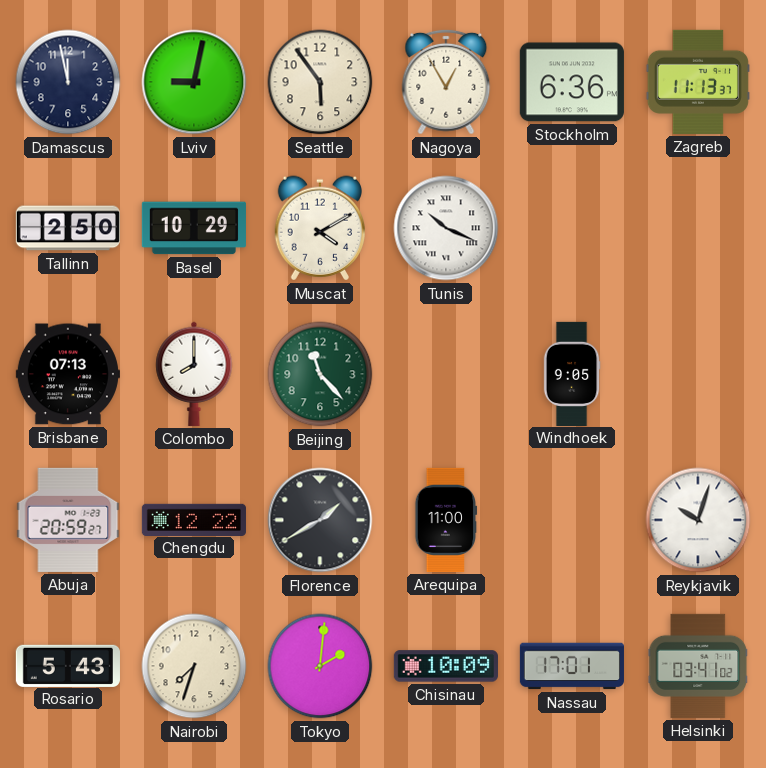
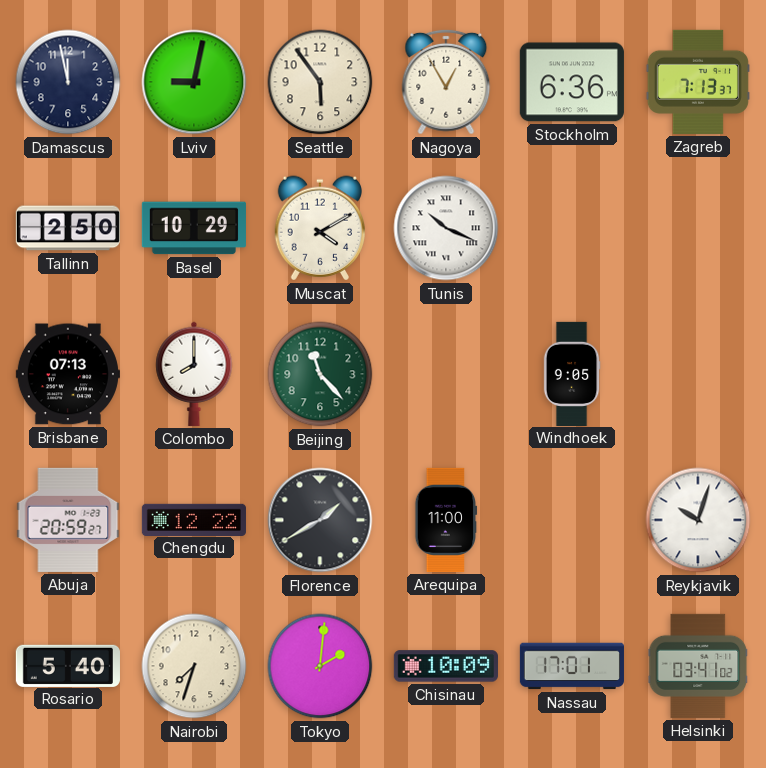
Zagreb: 11:13 -> 7:13
Rosario: 5:43 -> 5:40
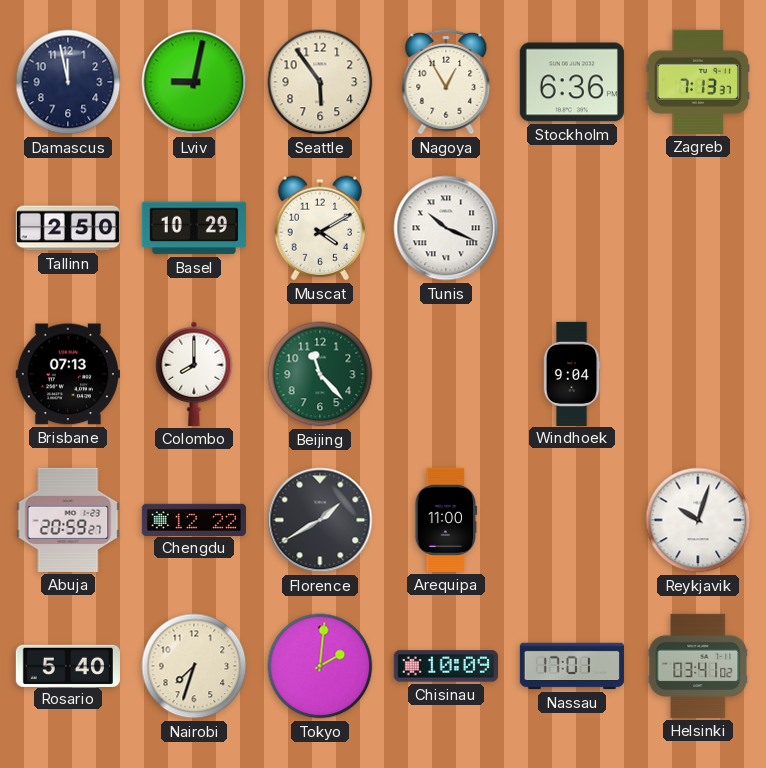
Windhoek: 9:05 -> 9:04
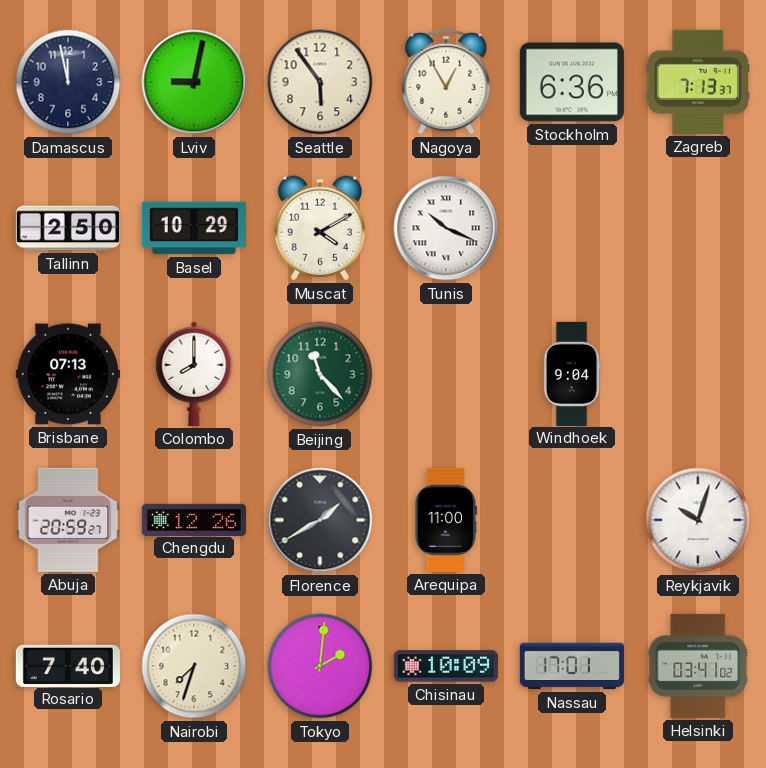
Chengdu: 12:22 -> 12:26
Rosario: 5:40 -> 7:40
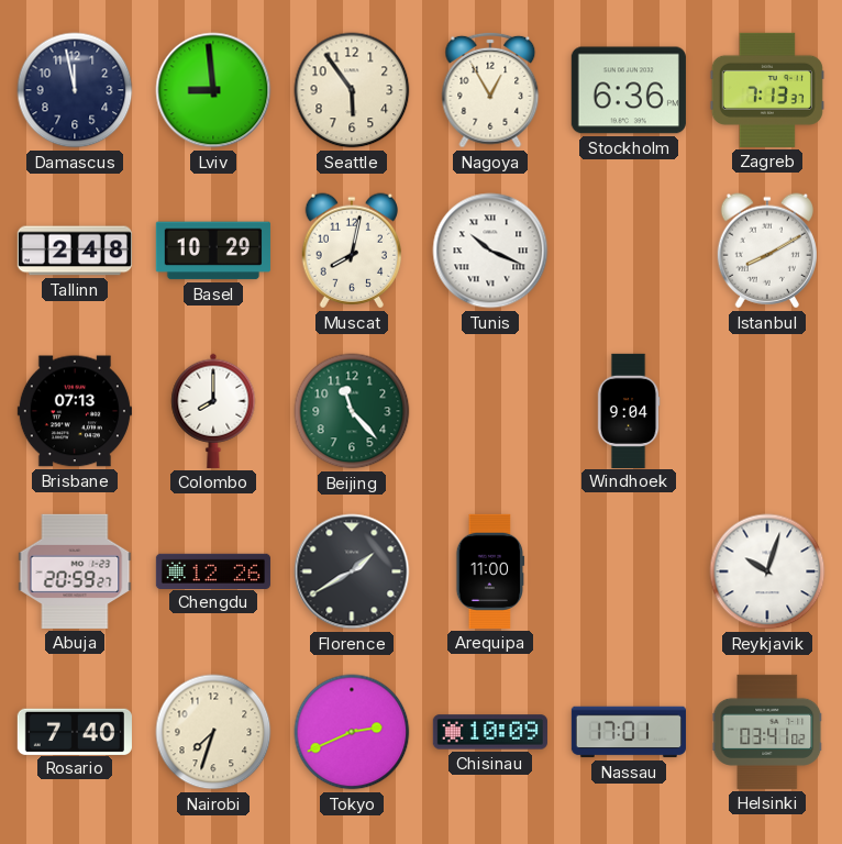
Lviv: 9:02 -> 8:59
Tallinn: 2:50 -> 2:48
Muscat: 4:10 -> 8:02
Istanbul: none -> 8:10
Tokyo: 2:01 -> 2:41
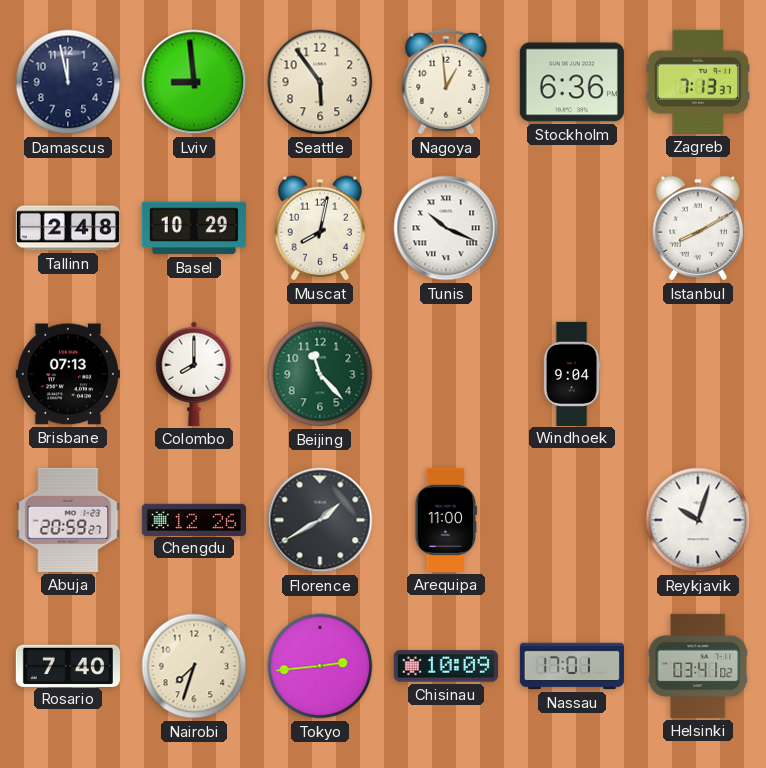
Nagoya: 12:55 -> 12:59
Tokyo: 2:41 -> 2:44
